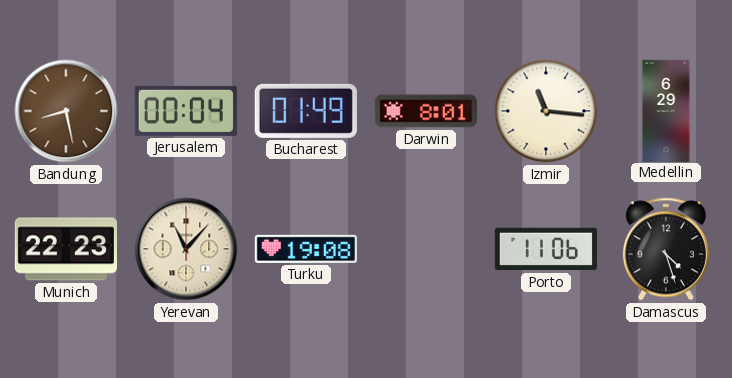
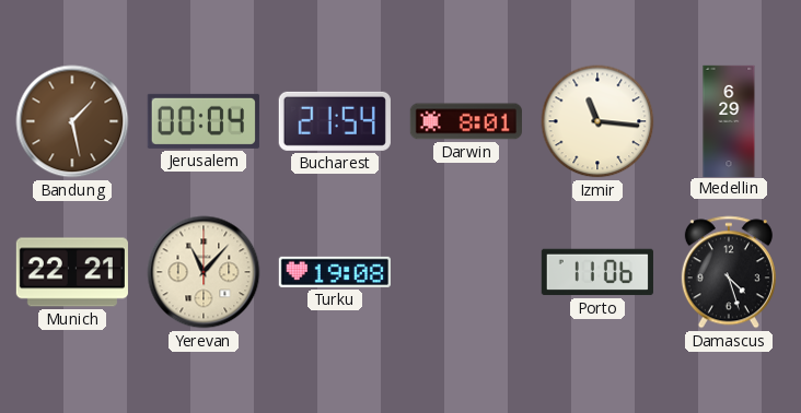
Bandung: 8:28 -> 1:28
Bucharest: 01:49 -> 21:54
Munich: 22:23 -> 22:21
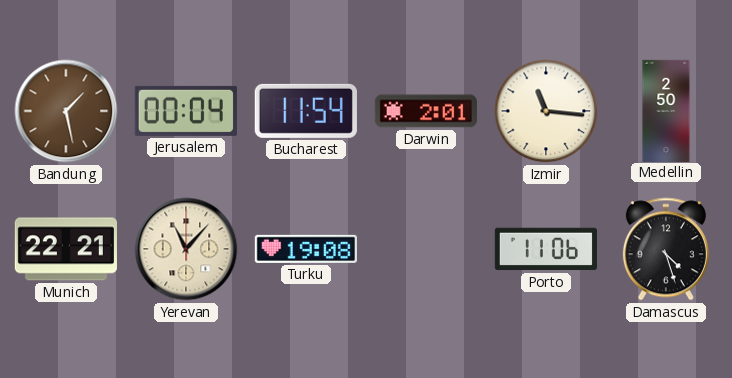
Bucharest: 21:54 -> 11:54
Darwin: 8:01 -> 2:01
Medellin: 6:29 -> 2:50
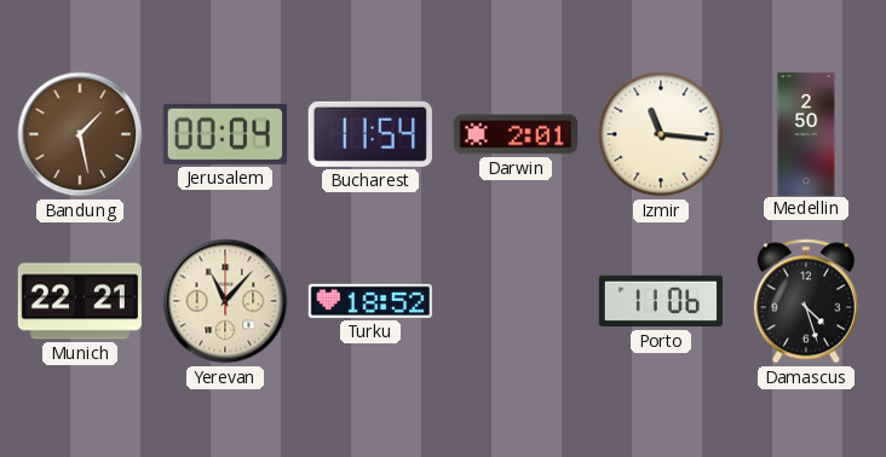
Turku: 19:08 -> 18:52
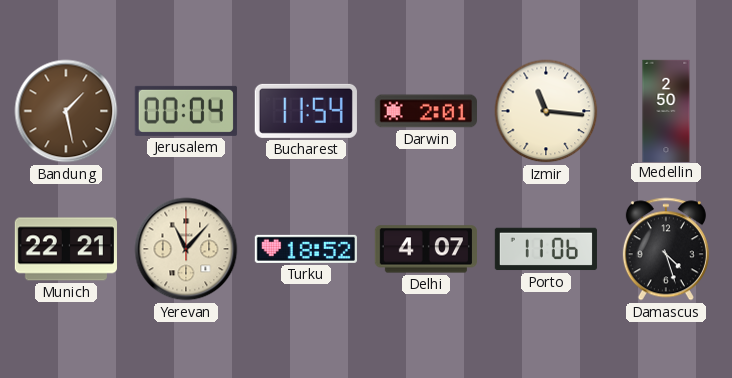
Delhi: none -> 4:07
